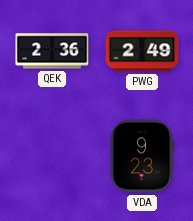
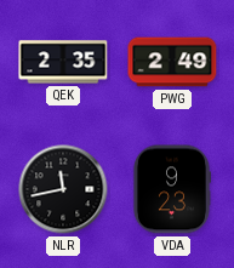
QEK: 2:36 -> 2:35
NLR: none -> 11:43
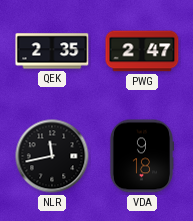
PWG: 2:49 -> 2:47
VDA: 9:23 -> 9:18
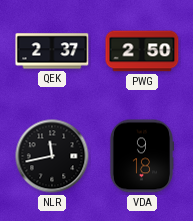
QEK: 2:35 -> 2:37
PWG: 2:47 -> 2:50
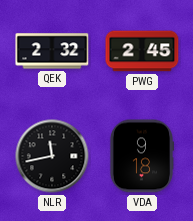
QEK: 2:37 -> 2:32
PWG: 2:50 -> 2:45
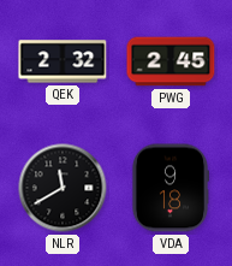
NLR: 11:43 -> 11:40
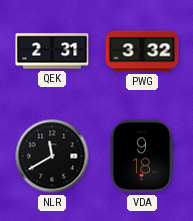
QEK: 2:32 -> 2:31
PWG: 2:45 -> 3:32
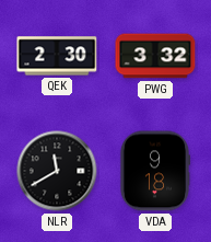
QEK: 2:31 -> 2:30
